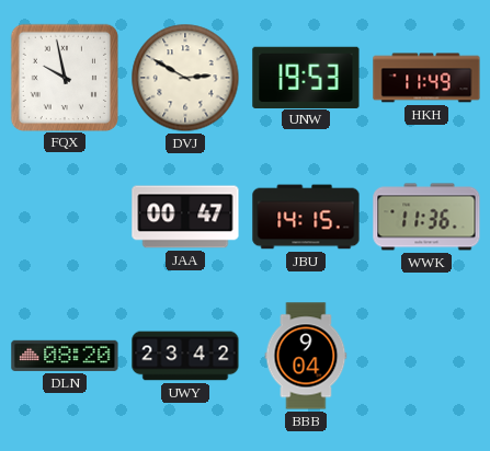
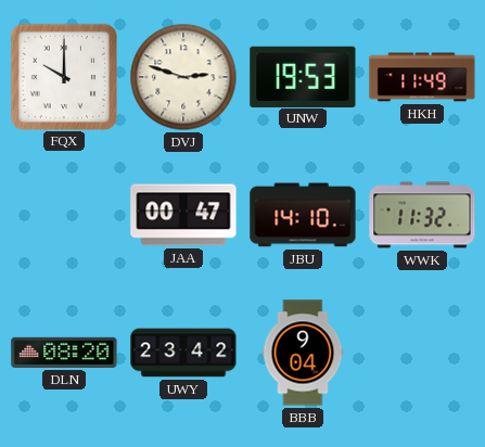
FQX: 9:58 -> 10:00
DVJ: 2:50 -> 2:48
JBU: 14:15 -> 14:10
WWK: 11:36 -> 11:32
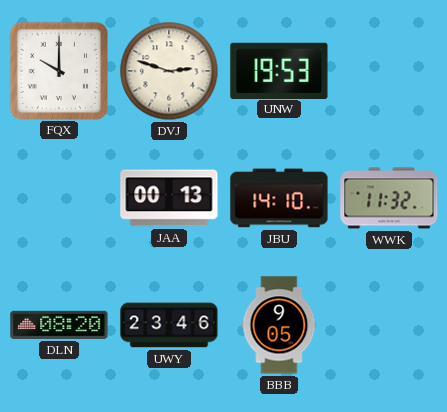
HKH: 11:49 -> none
JAA: 00:47 -> 00:13
UWY: 23:42 -> 23:46
BBB: 9:04 -> 9:05
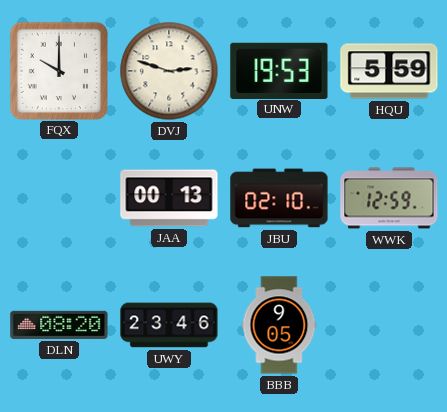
HQU: none -> 5:59
JBU: 14:10 -> 02:10
WWK: 11:32 -> 12:59
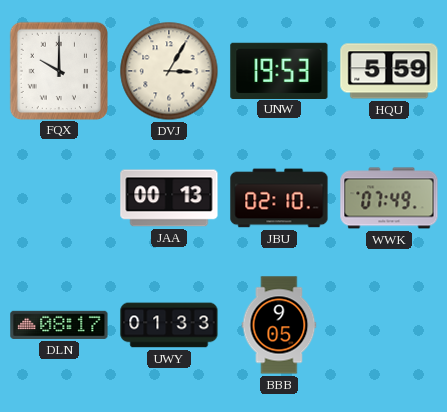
DVJ: 2:48 -> 3:05
WWK: 12:59 -> 07:49
DLN: 08:20 -> 08:17
UWY: 23:46 -> 01:33
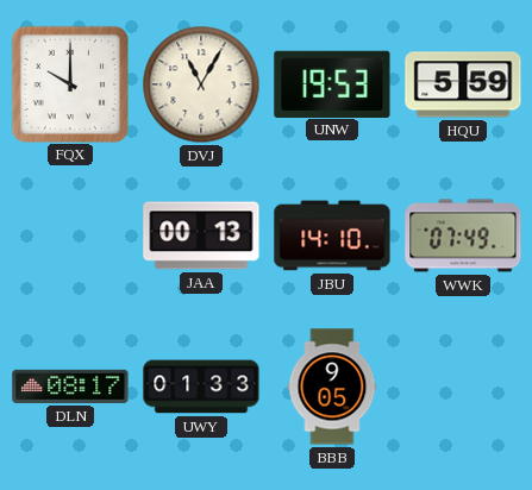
DVJ: 3:05 -> 11:05
JBU: 02:10 -> 14:10
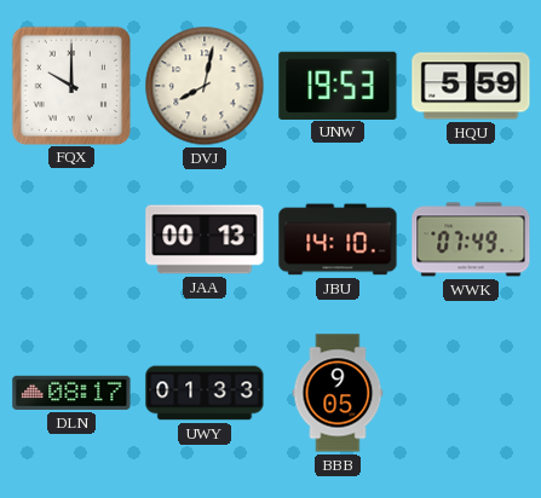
DVJ: 11:05 -> 8:02
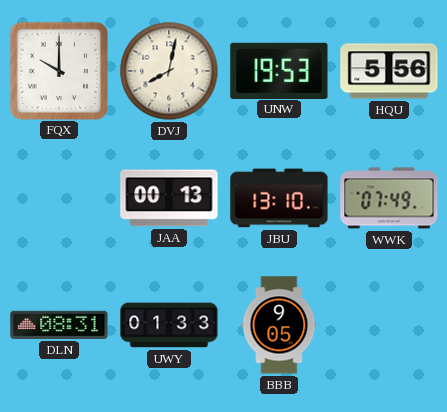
HQU: 5:59 -> 5:56
JBU: 14:10 -> 13:10
DLN: 08:17 -> 08:31
